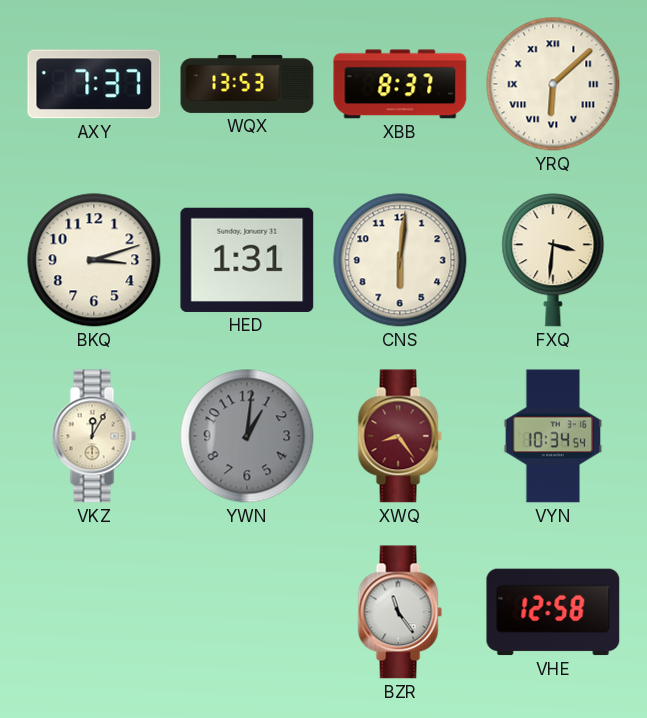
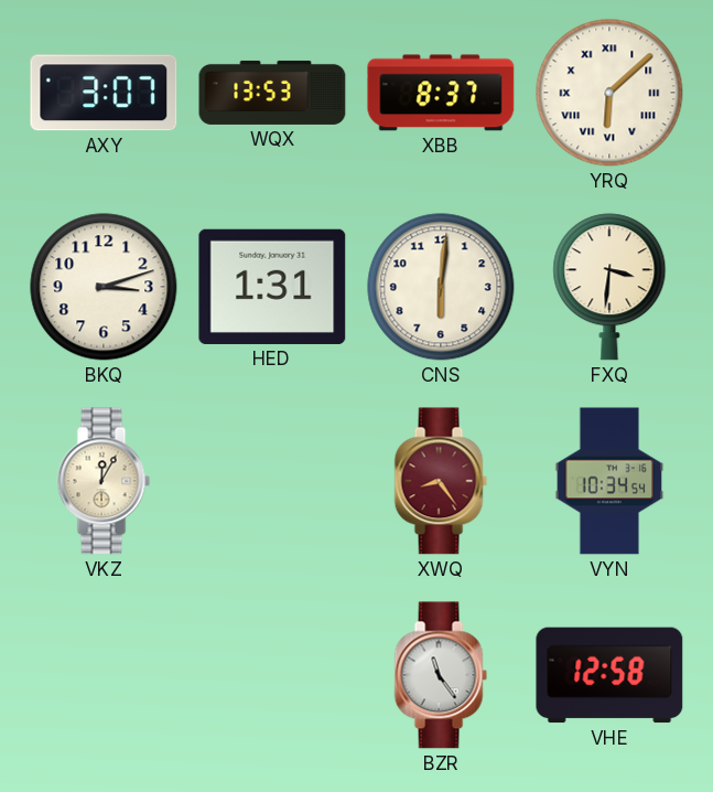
AXY: 7:37 -> 3:07
YWN: 1:01 -> none
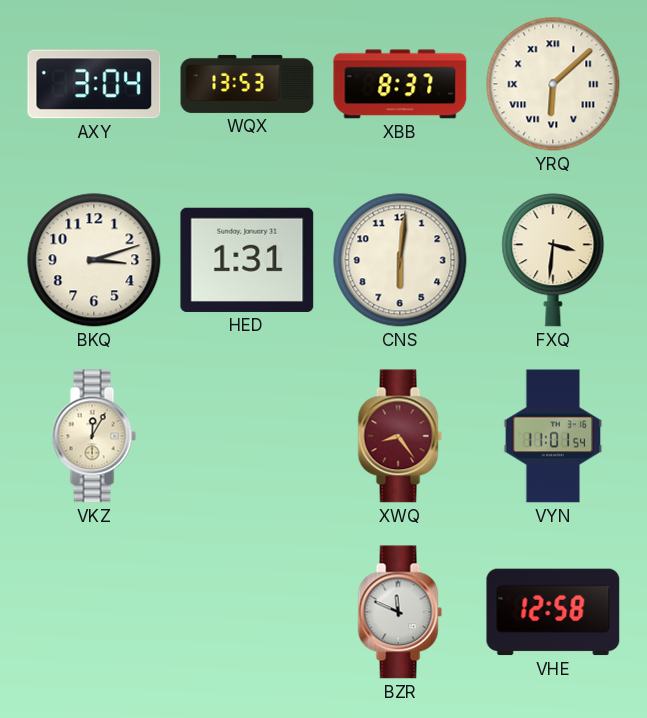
AXY: 3:07 -> 3:04
VYN: 10:34 -> 11:01
BZR: 11:24 -> 11:49
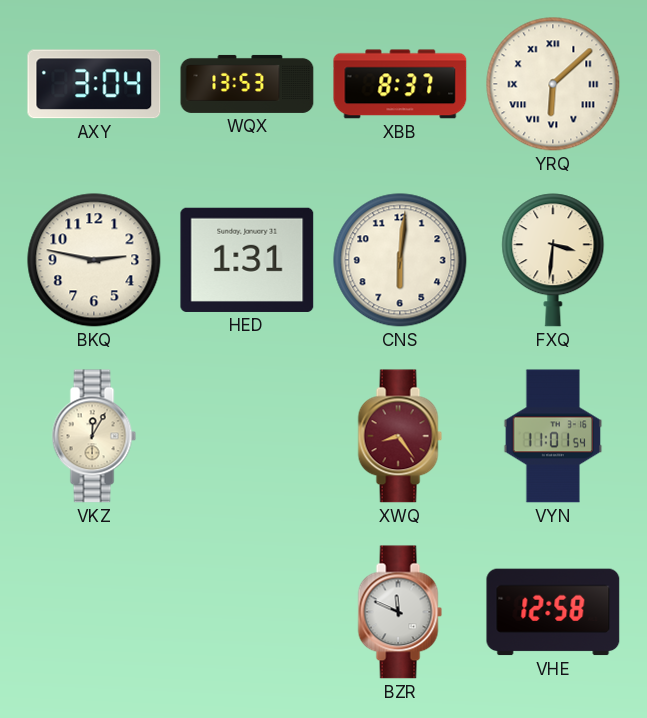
BKQ: 3:12 -> 2:47
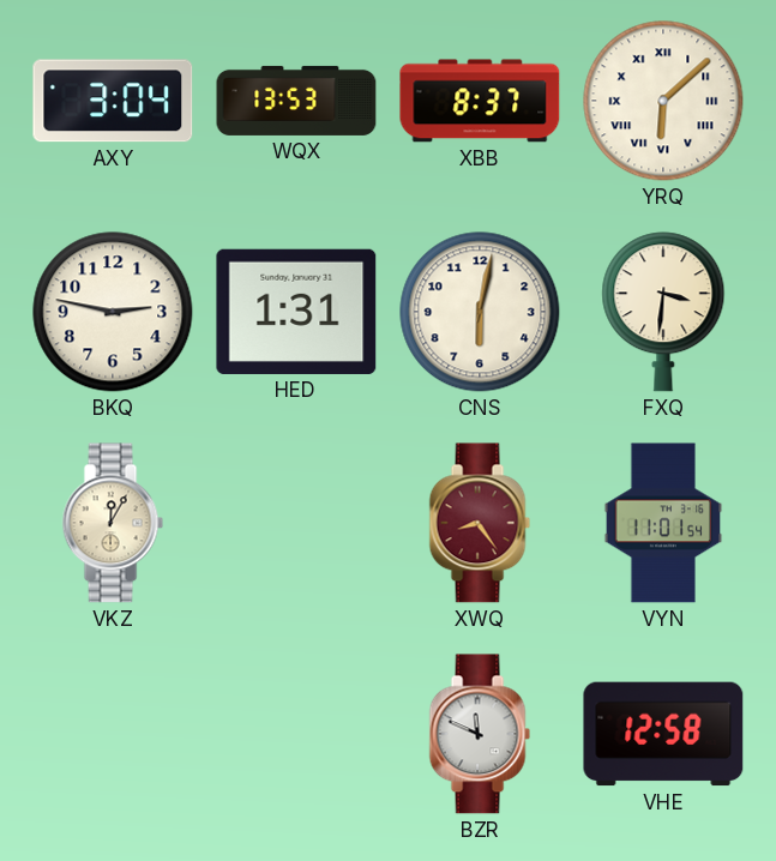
CNS: 6:01 -> 6:02
